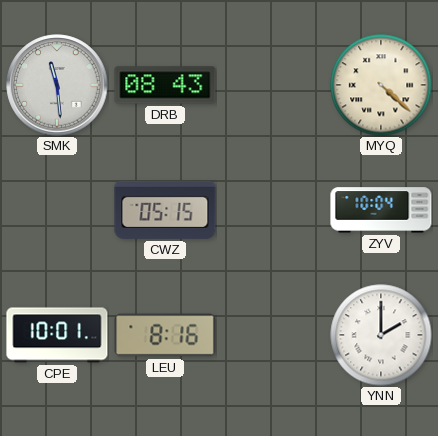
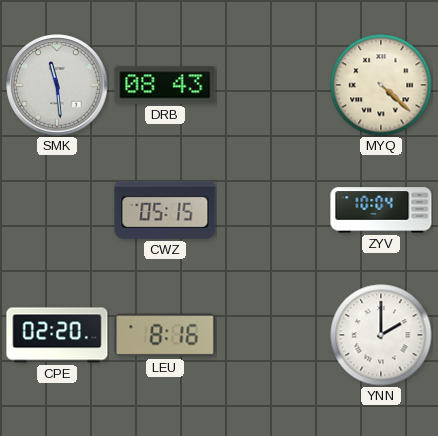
CPE: 10:01 -> 02:20
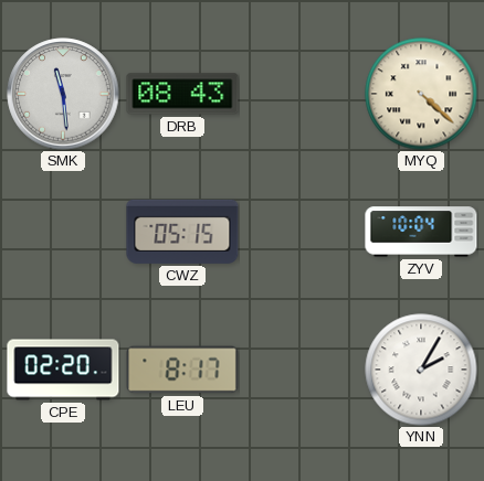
LEU: 8:16 -> 8:17
YNN: 2:00 -> 2:05
